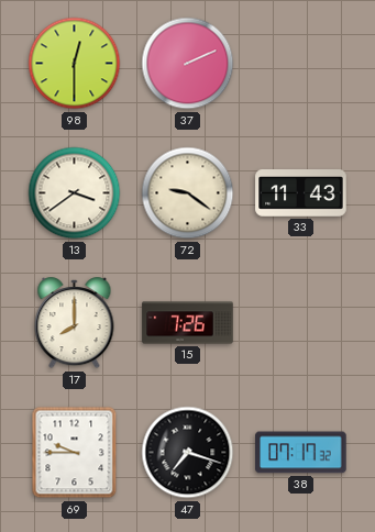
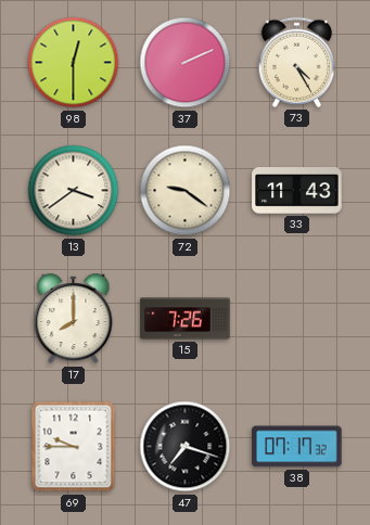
73: none -> 4:25
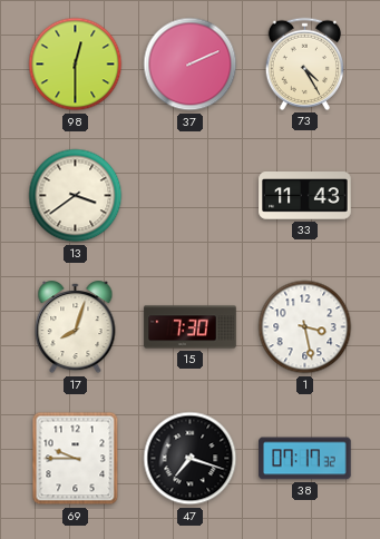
72: 9:21 -> none
17: 8:00 -> 8:03
15: 7:26 -> 7:30
1: none -> 3:28
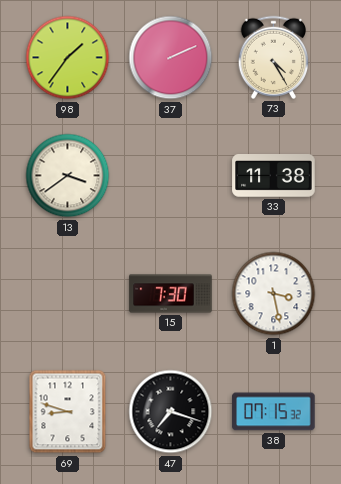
98: 12:30 -> 1:36
33: 11:43 -> 11:38
17: 8:03 -> none
69: 9:45 -> 8:48
38: 07:17 -> 07:15
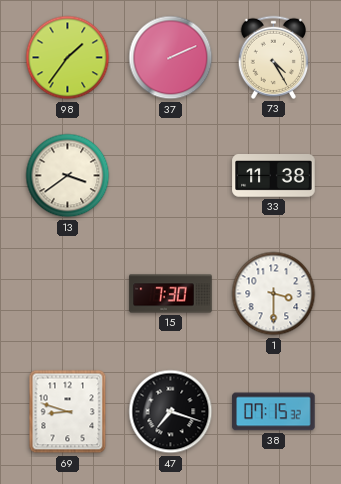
1: 3:28 -> 3:30
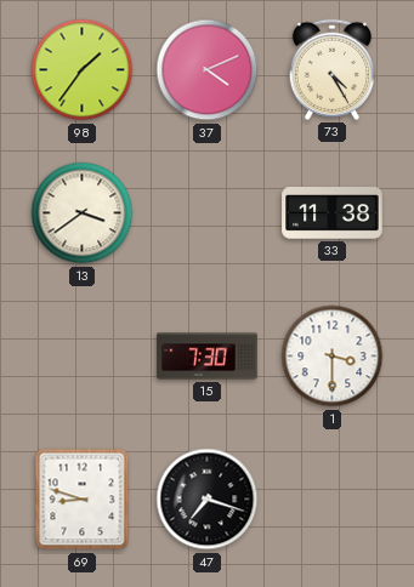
37: 2:11 -> 4:11
38: 07:15 -> none
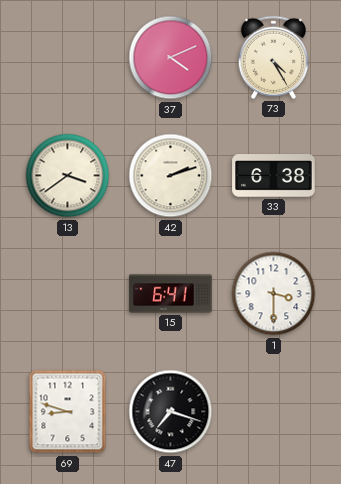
98: 1:36 -> none
42: none -> 2:12
33: 11:38 -> 6:38
15: 7:30 -> 6:41
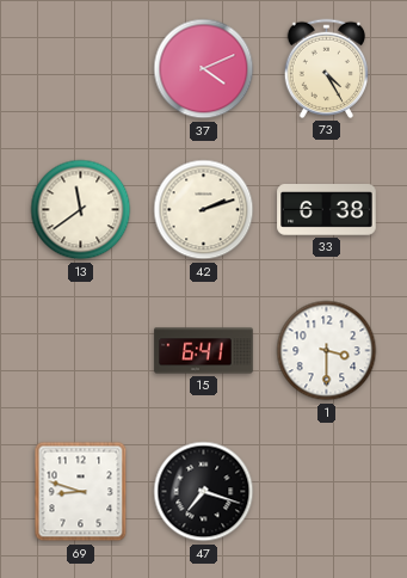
13: 3:39 -> 11:39
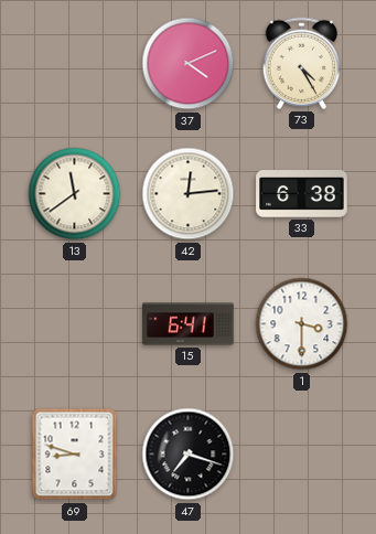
42: 2:12 -> 12:14
